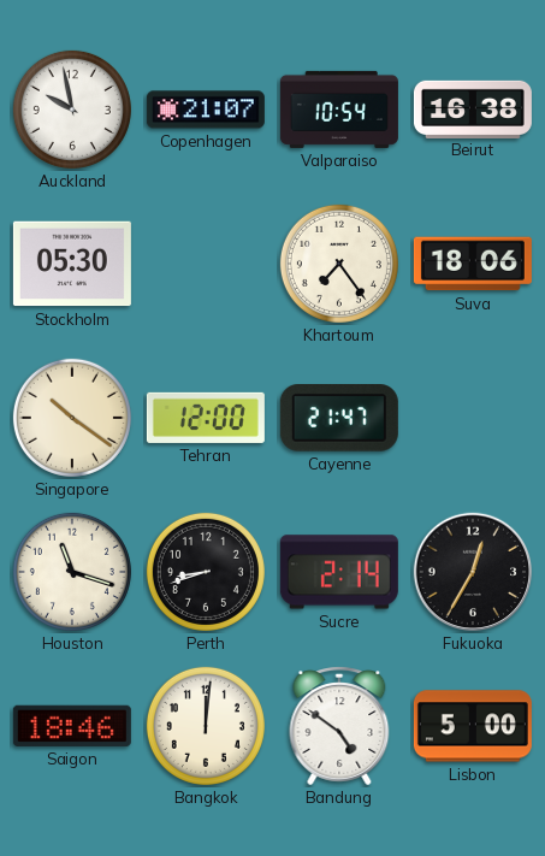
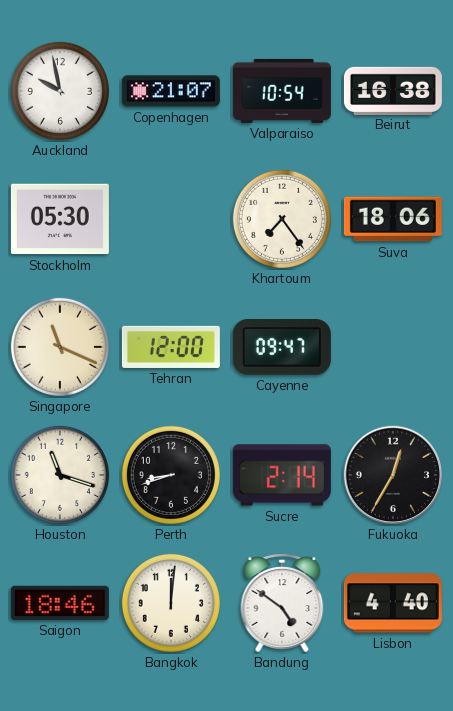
Singapore: 10:21 -> 11:19
Cayenne: 21:47 -> 09:47
Lisbon: 5:00 -> 4:40
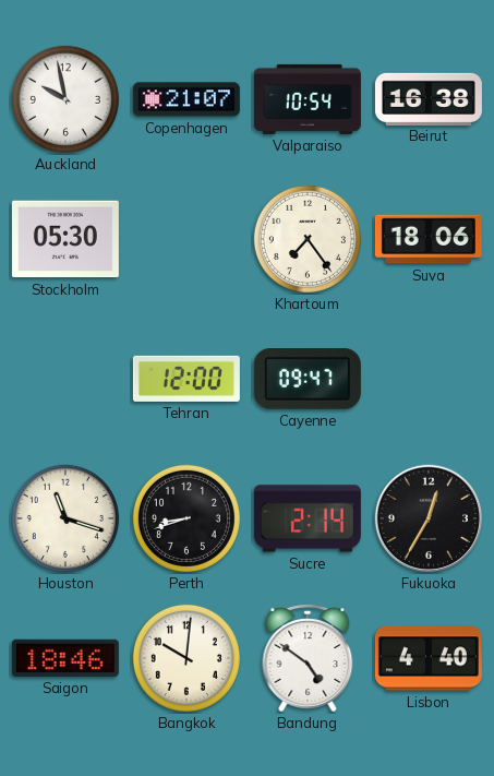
Singapore: 11:19 -> none
Bangkok: 12:01 -> 10:01
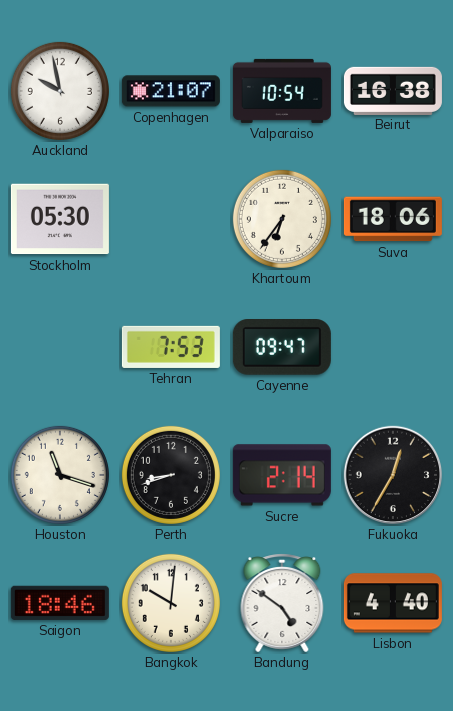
Khartoum: 7:24 -> 6:36
Tehran: 12:00 -> 7:53
